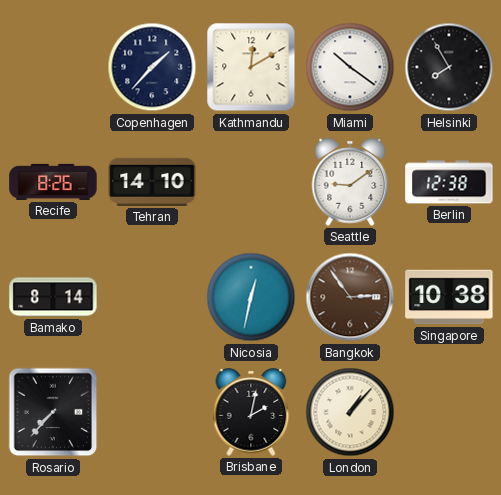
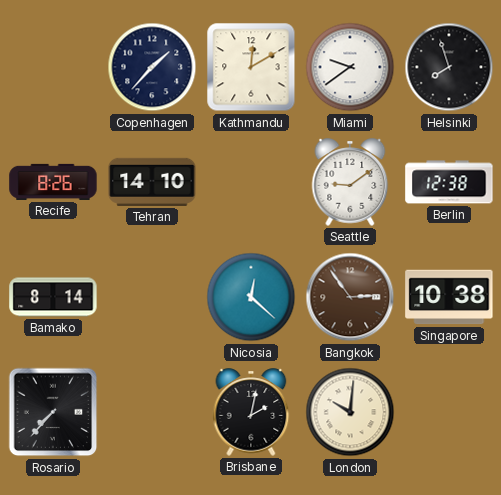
Miami: 10:21 -> 9:39
Helsinki: 7:55 -> 7:57
Nicosia: 12:32 -> 12:22
London: 1:07 -> 10:01
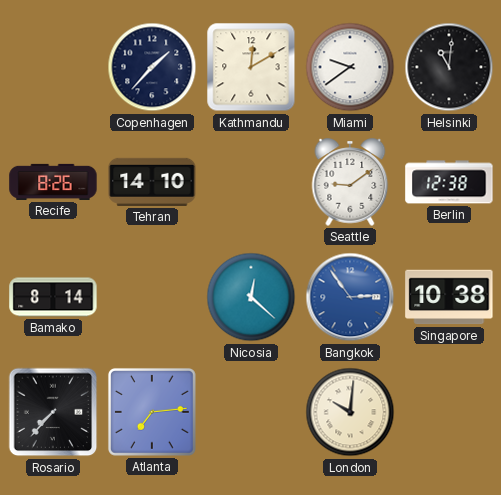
Helsinki: 7:57 -> 11:01
Bangkok dial: brown -> blue
Atlanta: none -> 7:14
Brisbane: 2:02 -> none
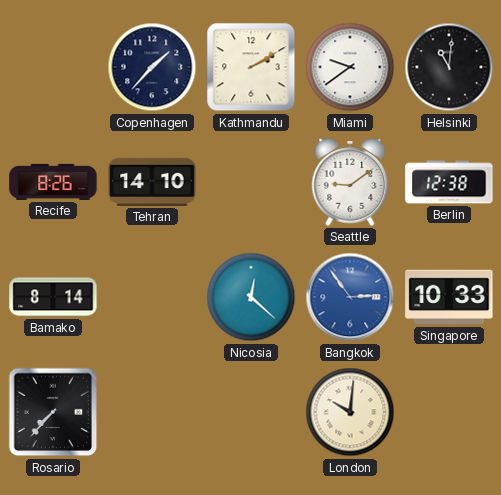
Kathmandu: 12:10 -> 2:10
Singapore: 10:38 -> 10:33
Atlanta: 7:14 -> none
